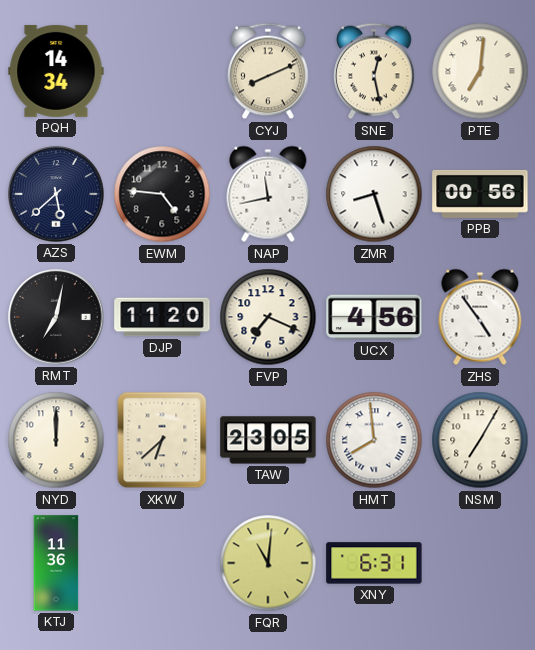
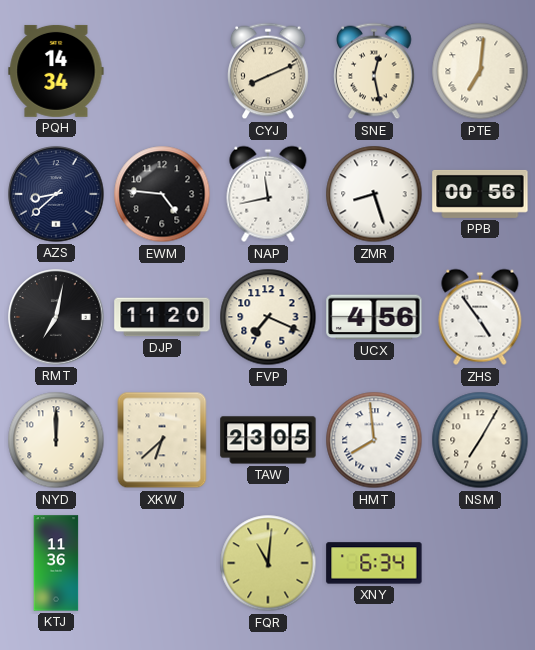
AZS: 5:38 -> 8:38
XNY: 6:31 -> 6:34
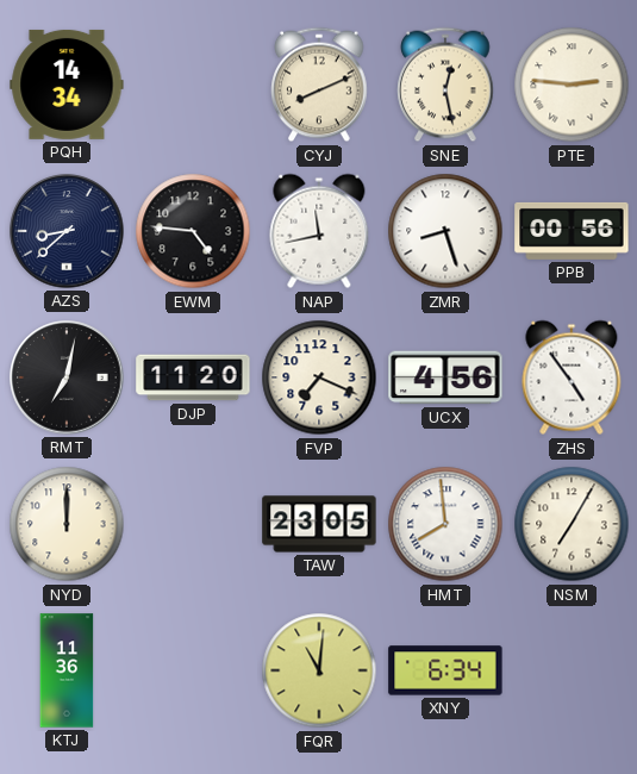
PTE: 7:01 -> 2:46
XKW: 6:38 -> none
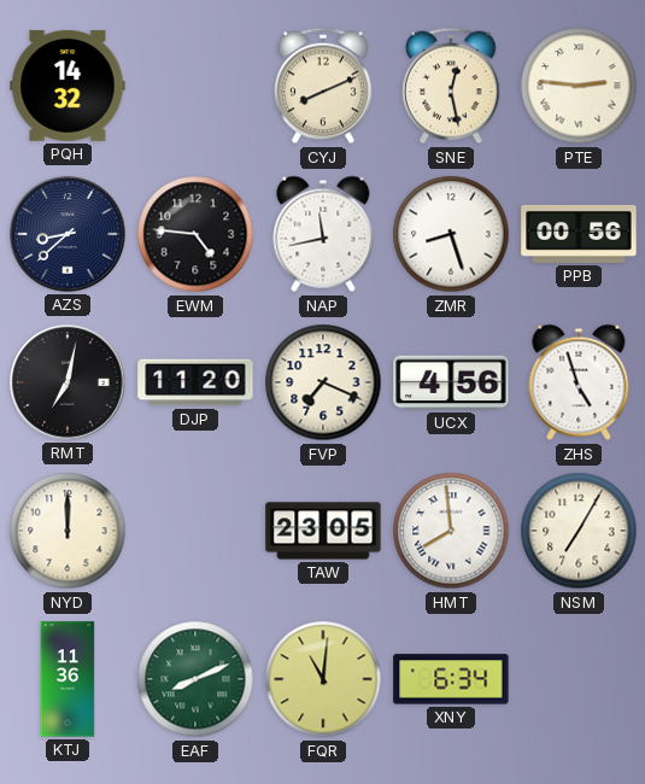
PQH: 14:34 -> 14:32
ZHS: 4:54 -> 4:57
EAF: none -> 8:11
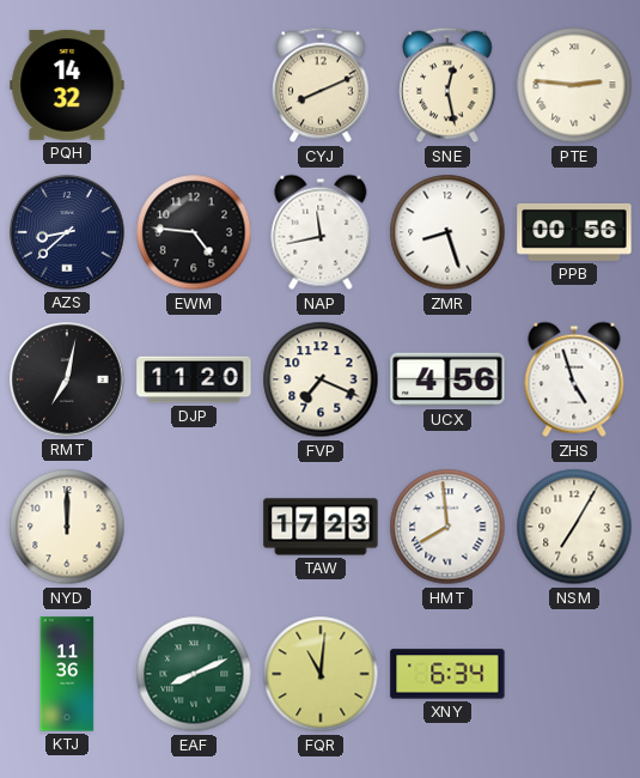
TAW: 23:05 -> 17:23
